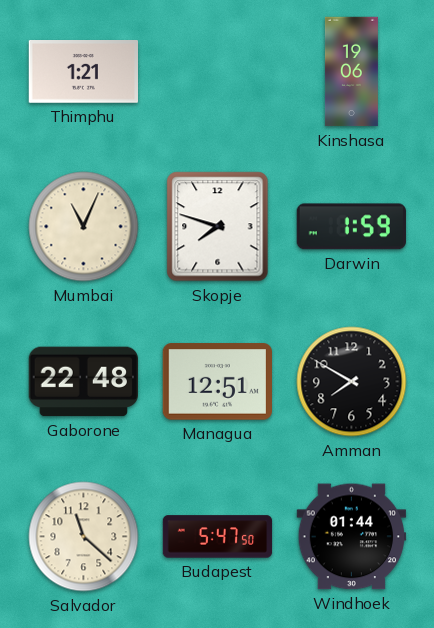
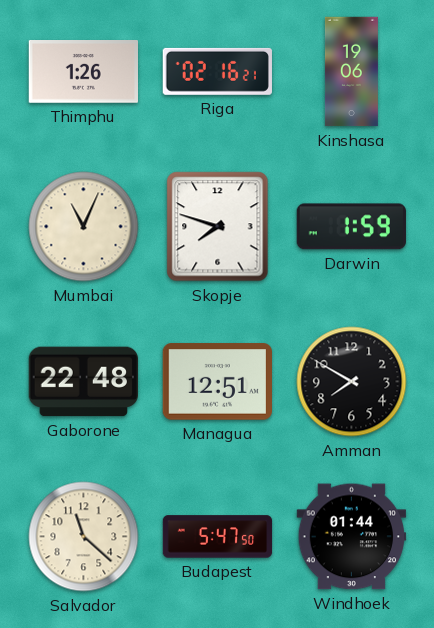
Thimphu: 1:21 -> 1:26
Riga: none -> 02:16
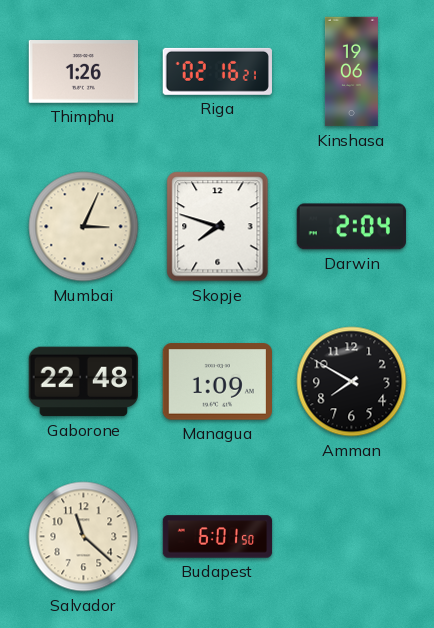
Mumbai: 11:04 -> 3:04
Darwin: 1:59 -> 2:04
Managua: 12:51 -> 1:09
Budapest: 5:47 -> 6:01
Windhoek: 01:44 -> none
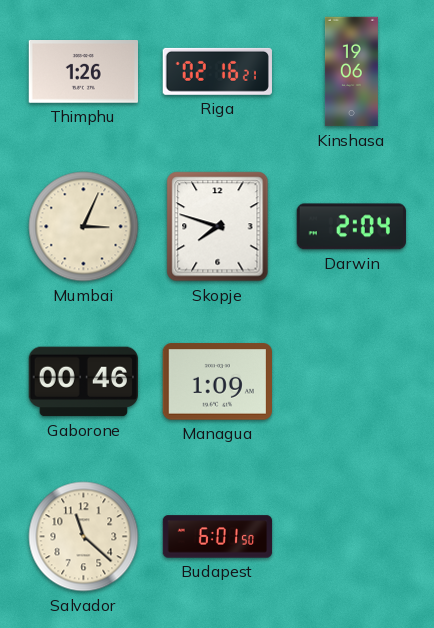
Gaborone: 22:48 -> 00:46
Amman: 7:50 -> none
